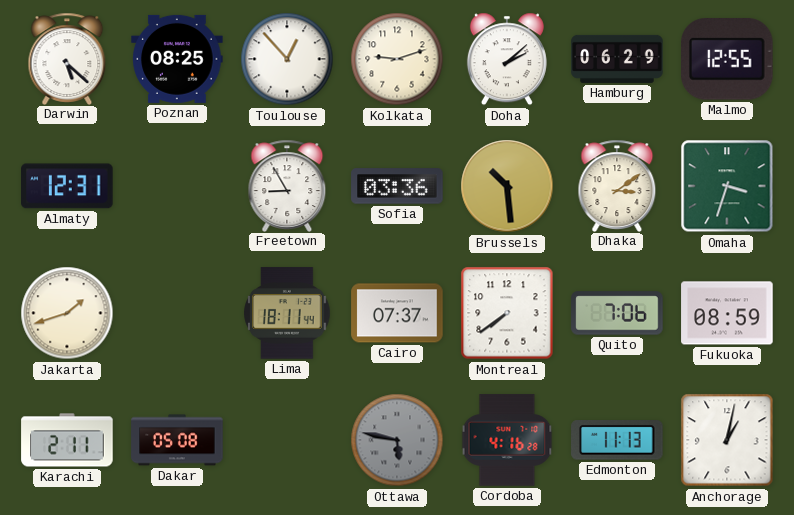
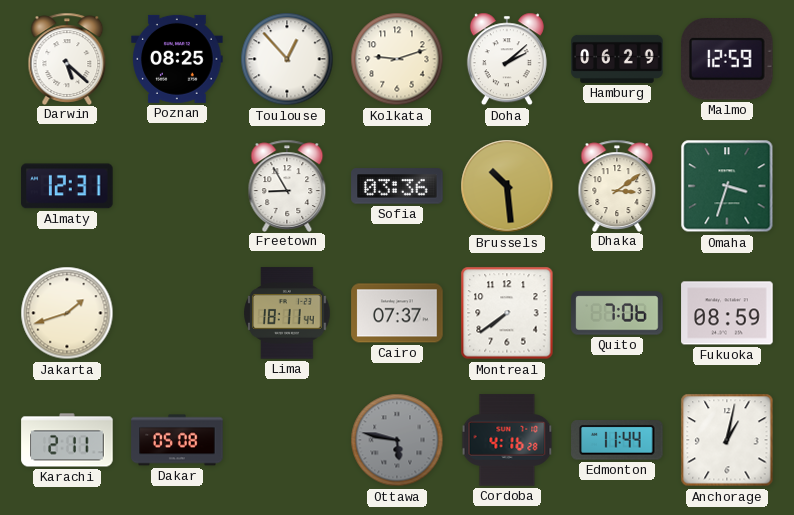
Malmo: 12:55 -> 12:59
Edmonton: 11:13 -> 11:44
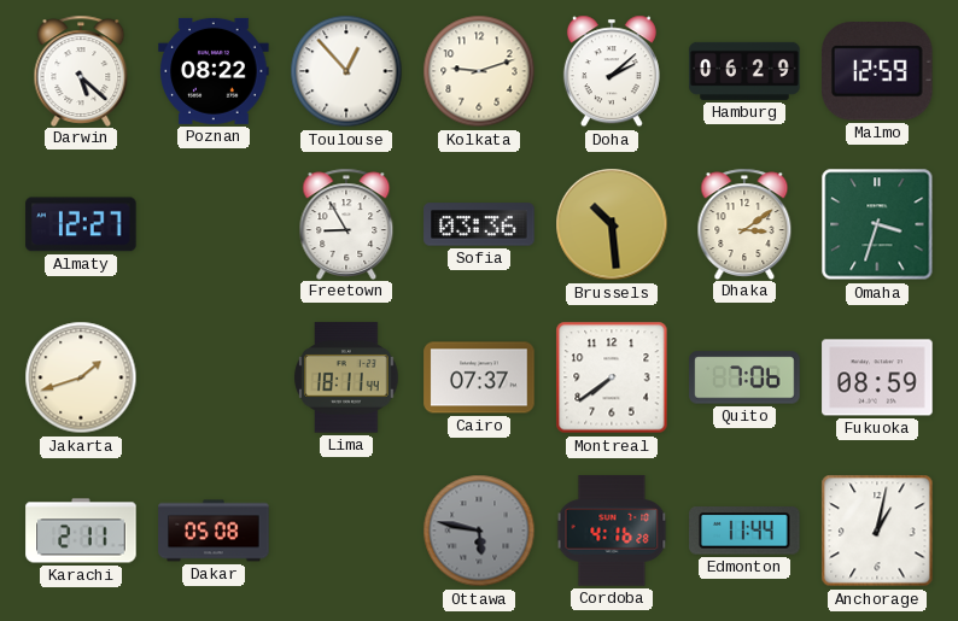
Poznan: 08:25 -> 08:22
Almaty: 12:31 -> 12:27
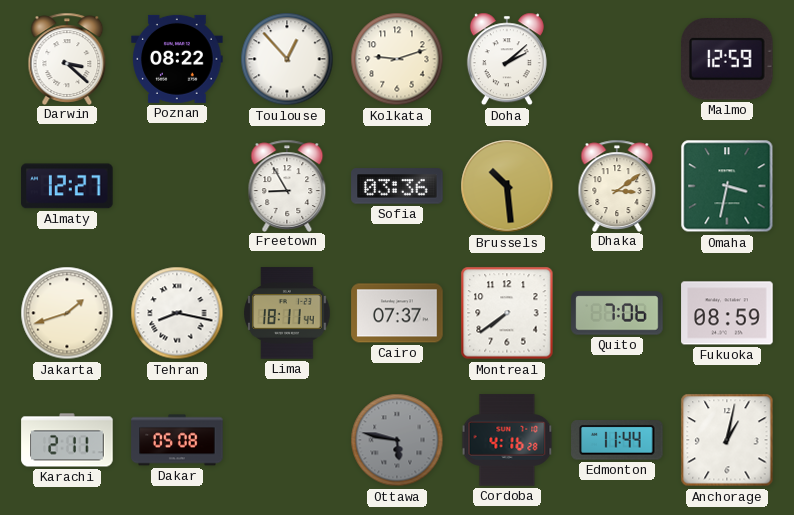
Darwin: 5:22 -> 3:22
Hamburg: 06:29 -> none
Omaha: 3:33 -> 3:32
Tehran: none -> 8:17
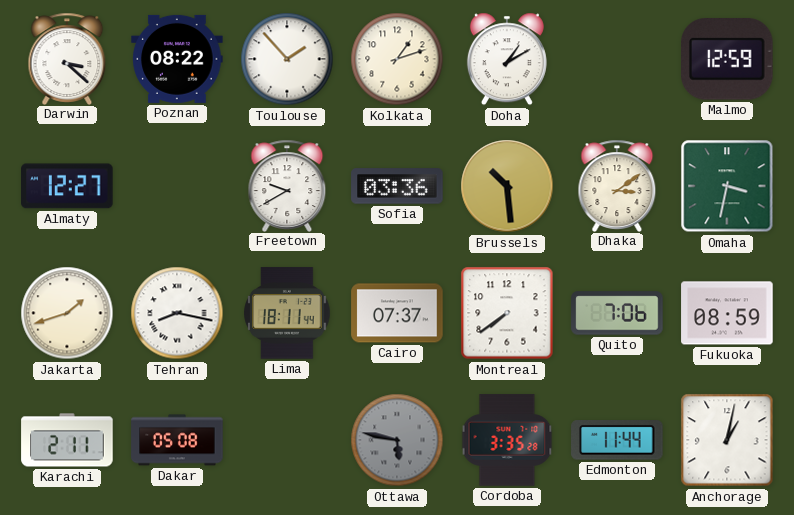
Toulouse: 12:53 -> 1:53
Kolkata: 9:12 -> 1:12
Doha: 2:08 -> 1:10
Freetown: 8:55 -> 9:40
Cordoba: 4:16 -> 3:35
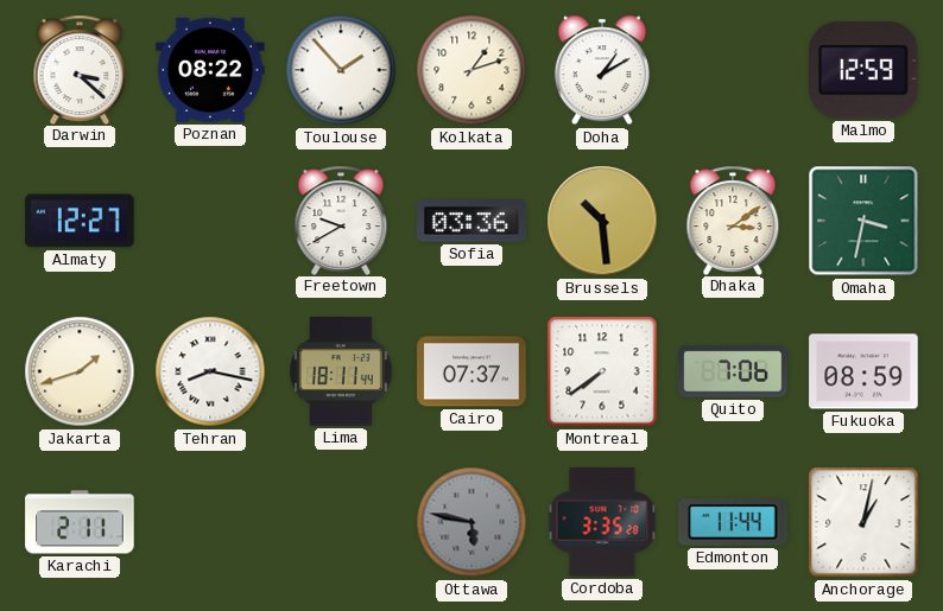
Dakar: 05:08 -> none
